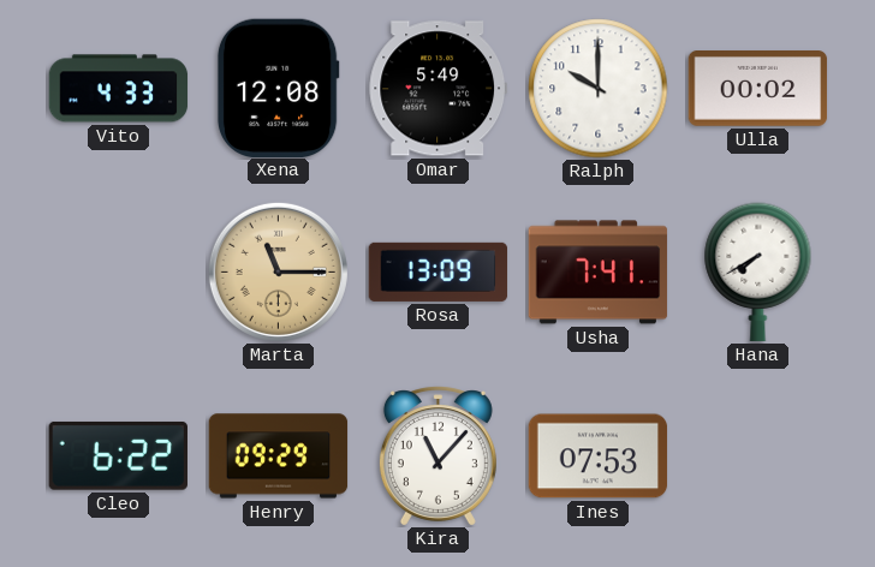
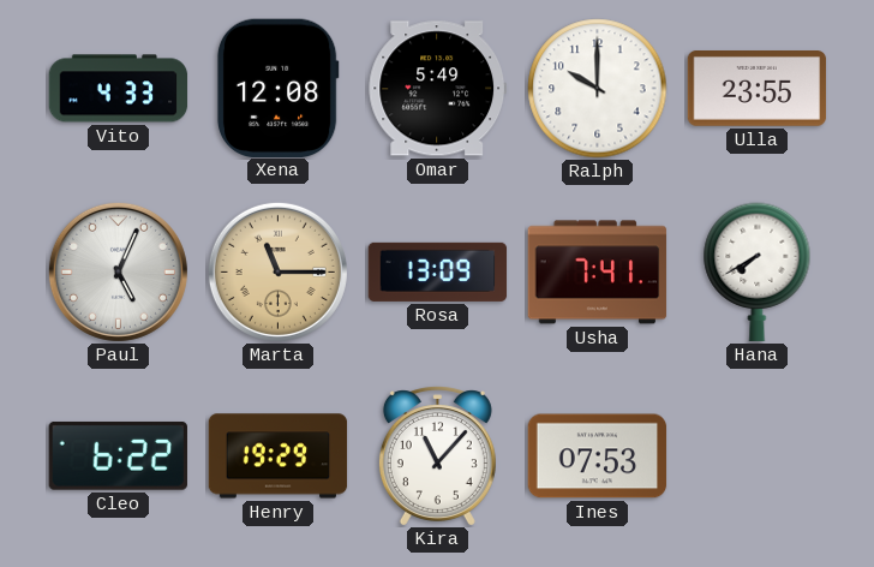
Ulla: 00:02 -> 23:55
Paul: none -> 5:04
Henry: 09:29 -> 19:29
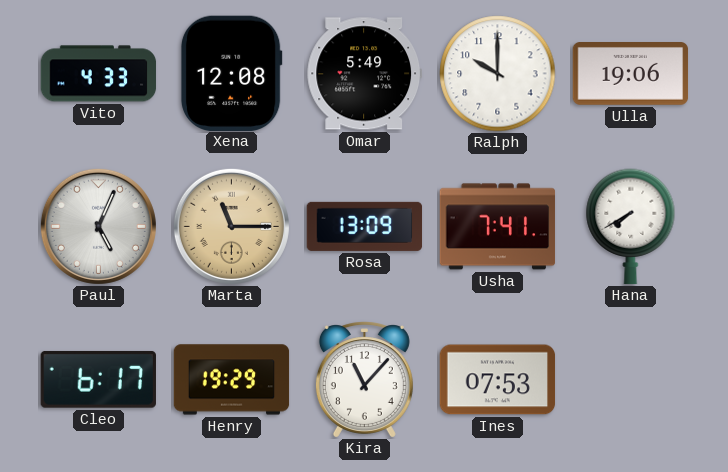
Ulla: 23:55 -> 19:06
Cleo: 6:22 -> 6:17
